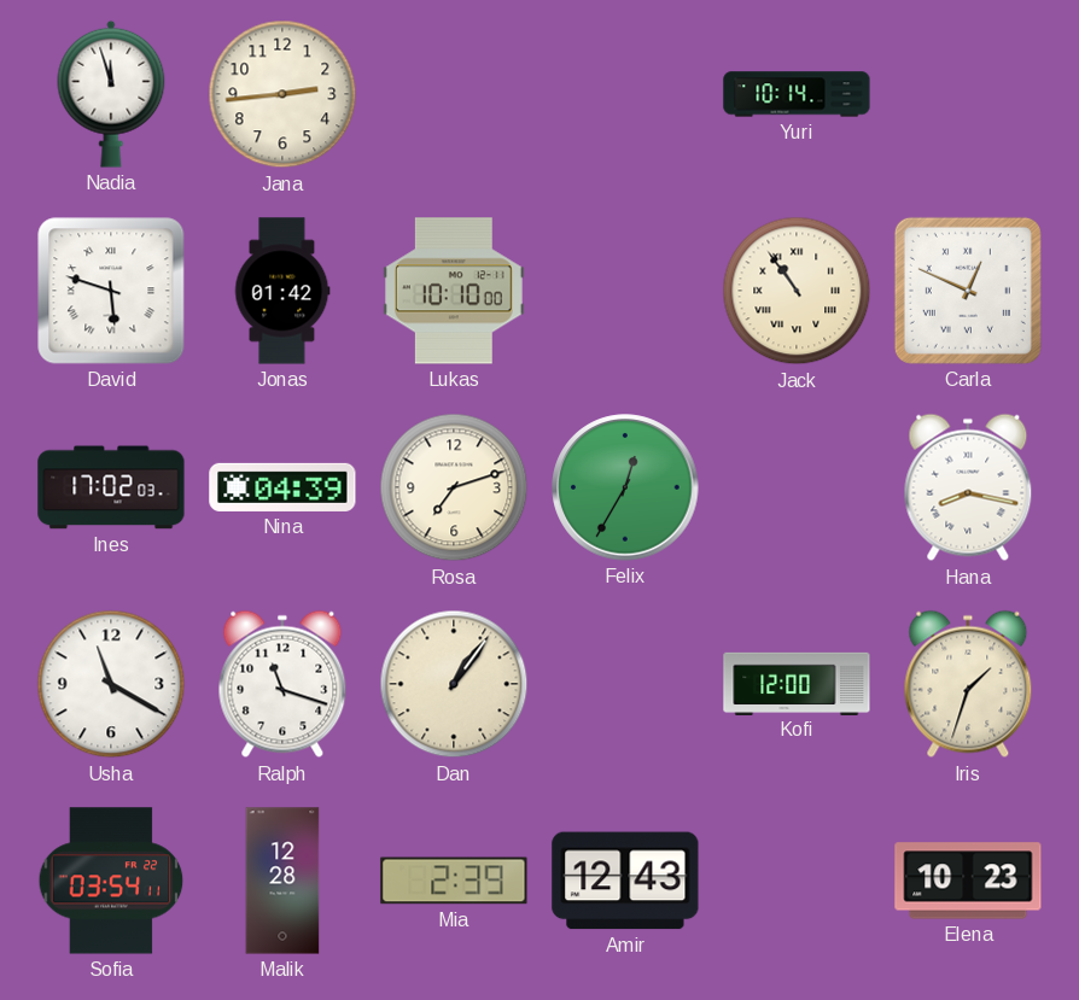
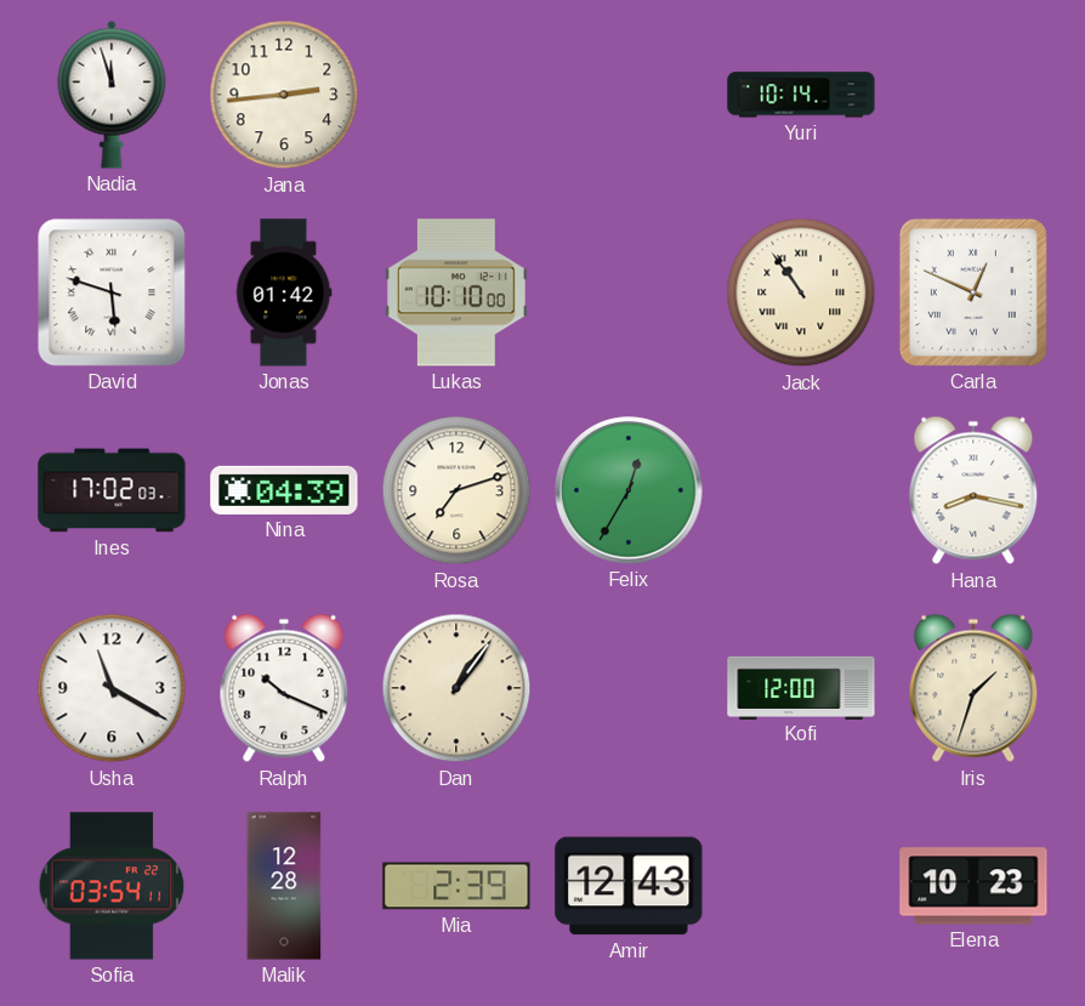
Ralph: 11:18 -> 10:19
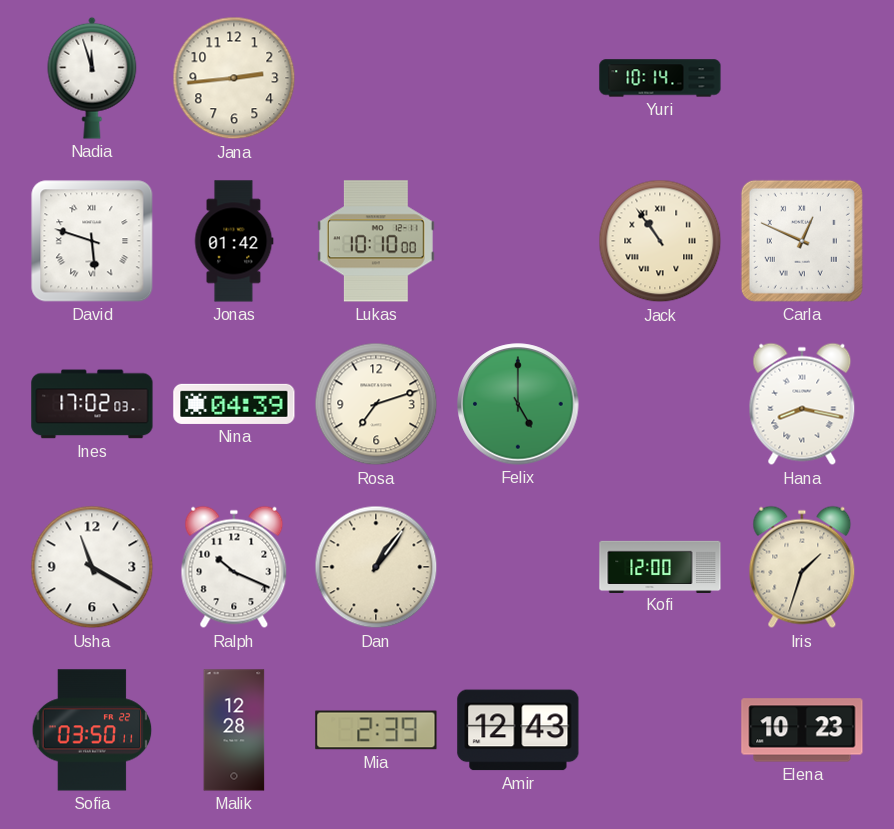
Felix: 12:35 -> 5:00
Sofia: 03:54 -> 03:50
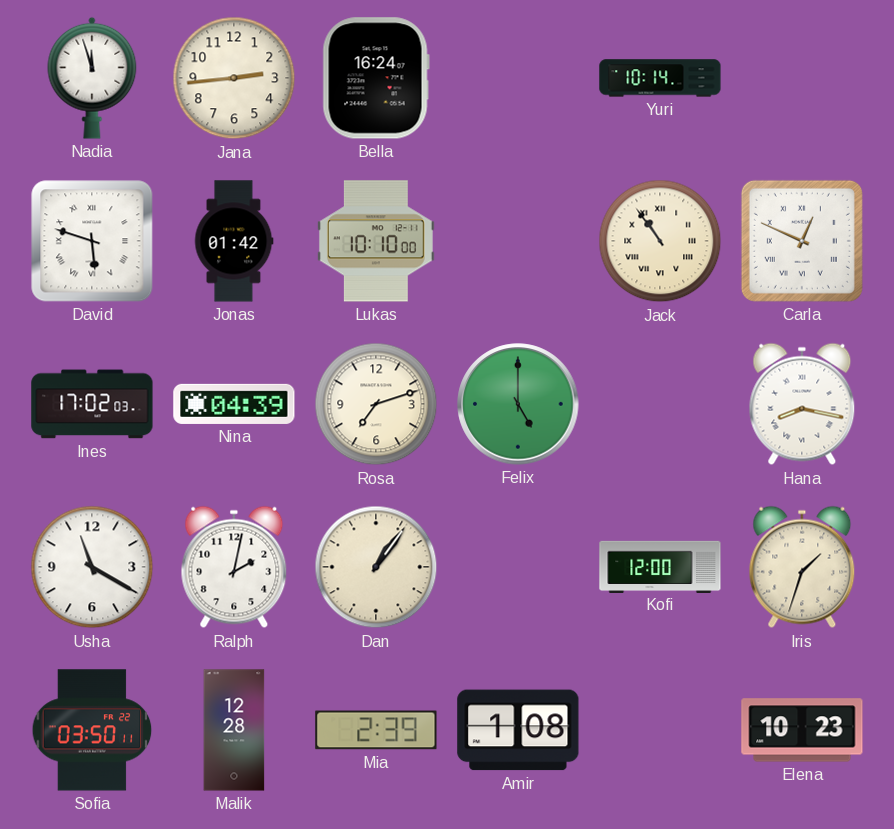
Bella: none -> 16:24
Ralph: 10:19 -> 2:02
Amir: 12:43 -> 1:08
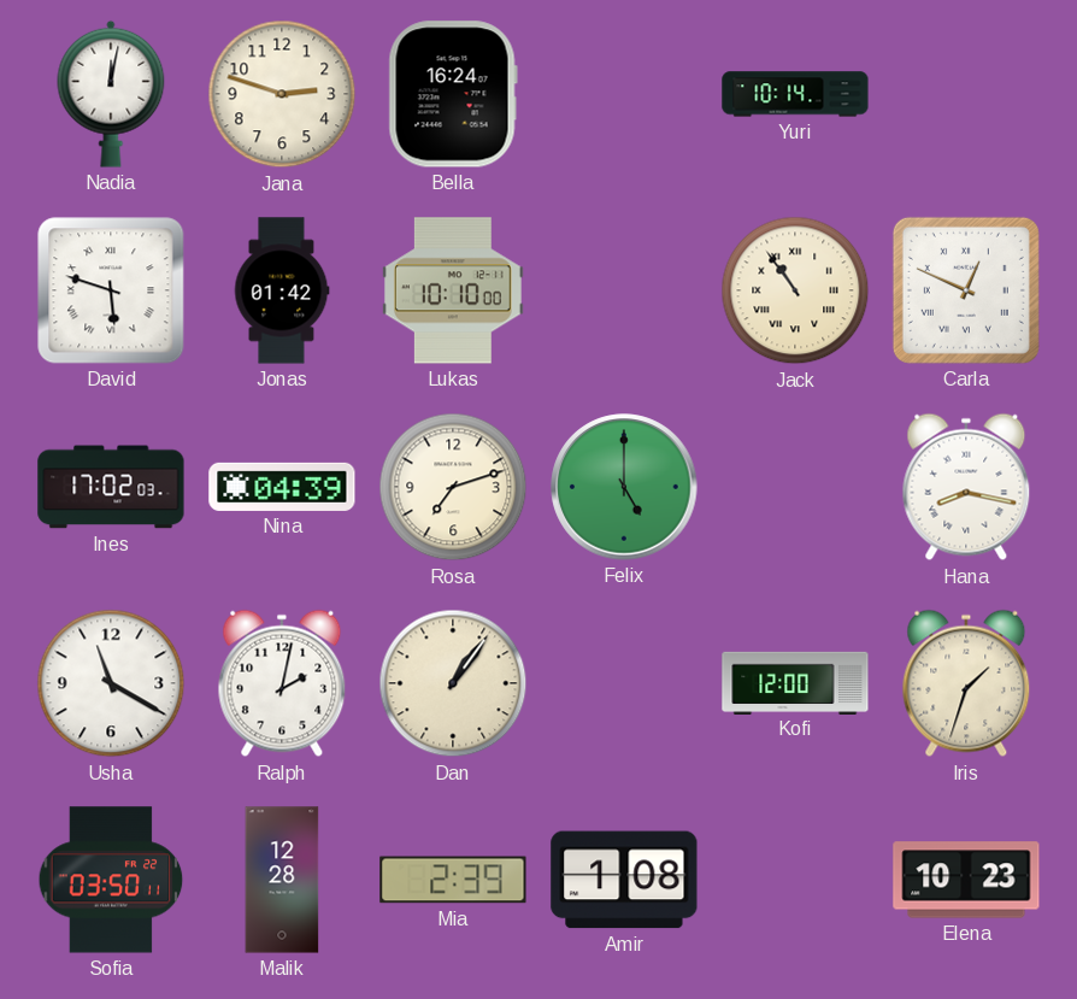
Nadia: 11:57 -> 12:02
Jana: 2:44 -> 2:48
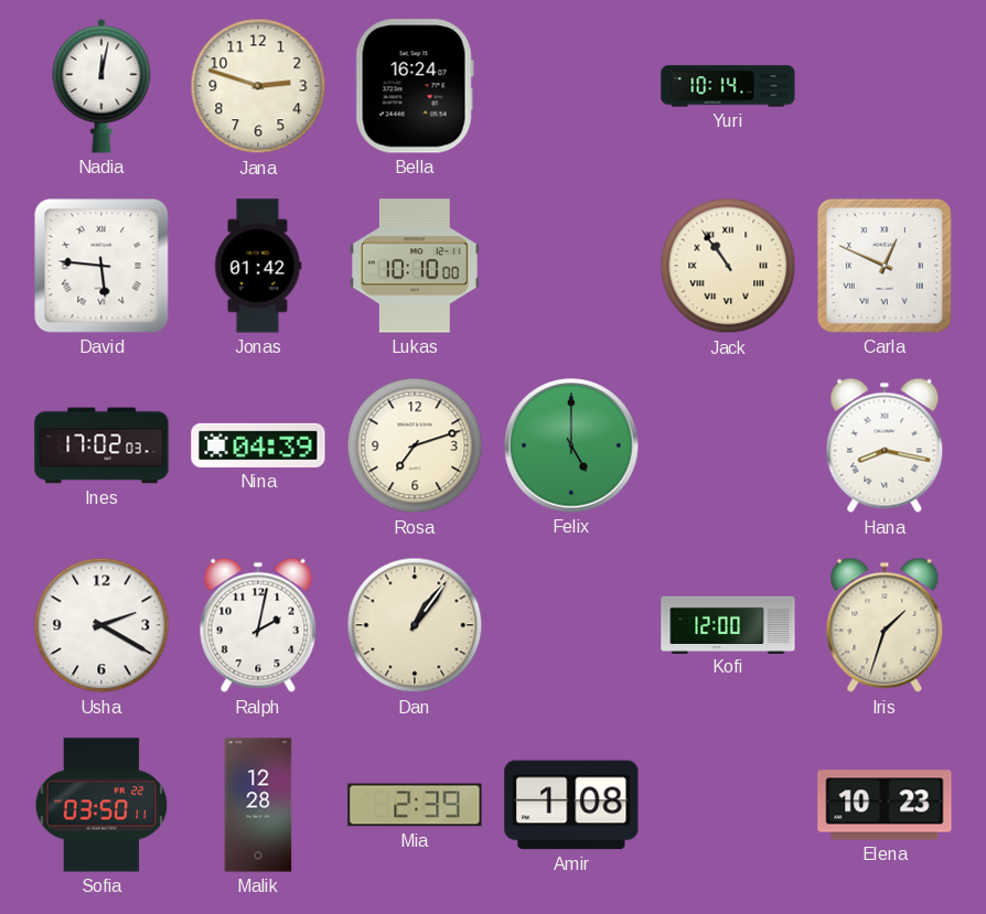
David: 5:48 -> 5:46
Usha: 11:20 -> 2:20
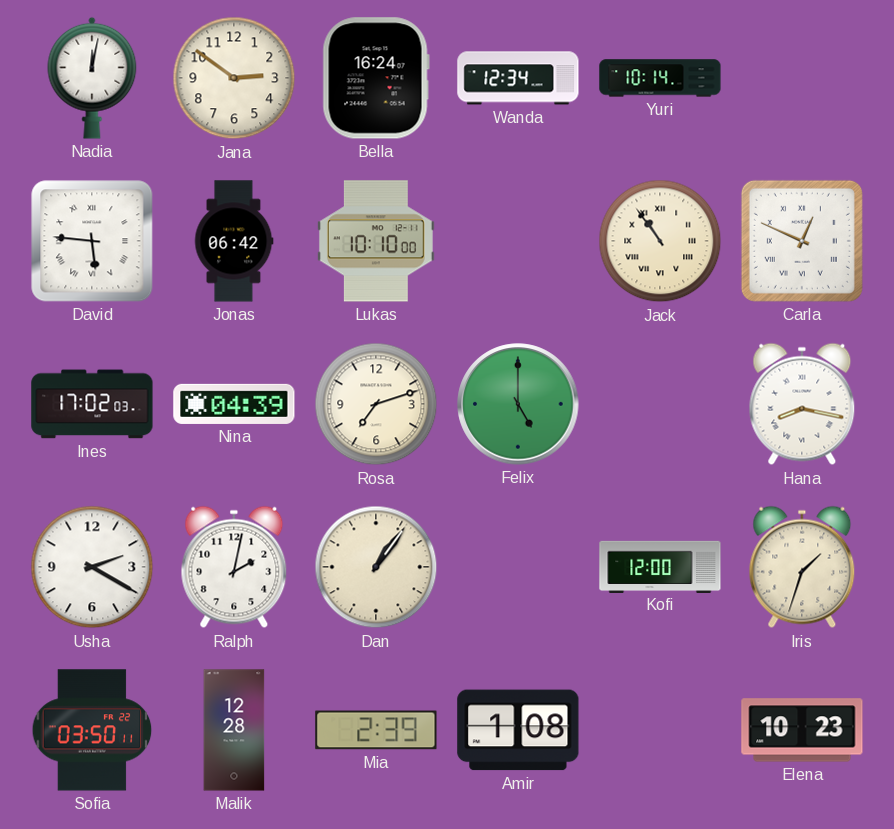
Jana: 2:48 -> 2:51
Wanda: none -> 12:34
Jonas: 01:42 -> 06:42
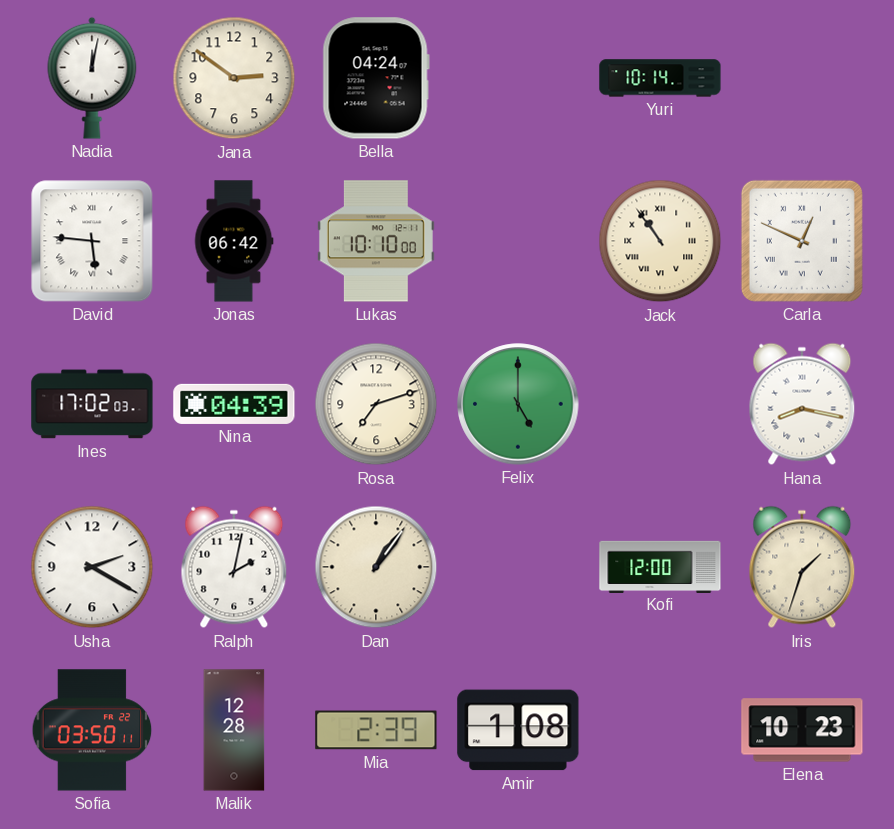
Bella: 16:24 -> 04:24
Wanda: 12:34 -> none
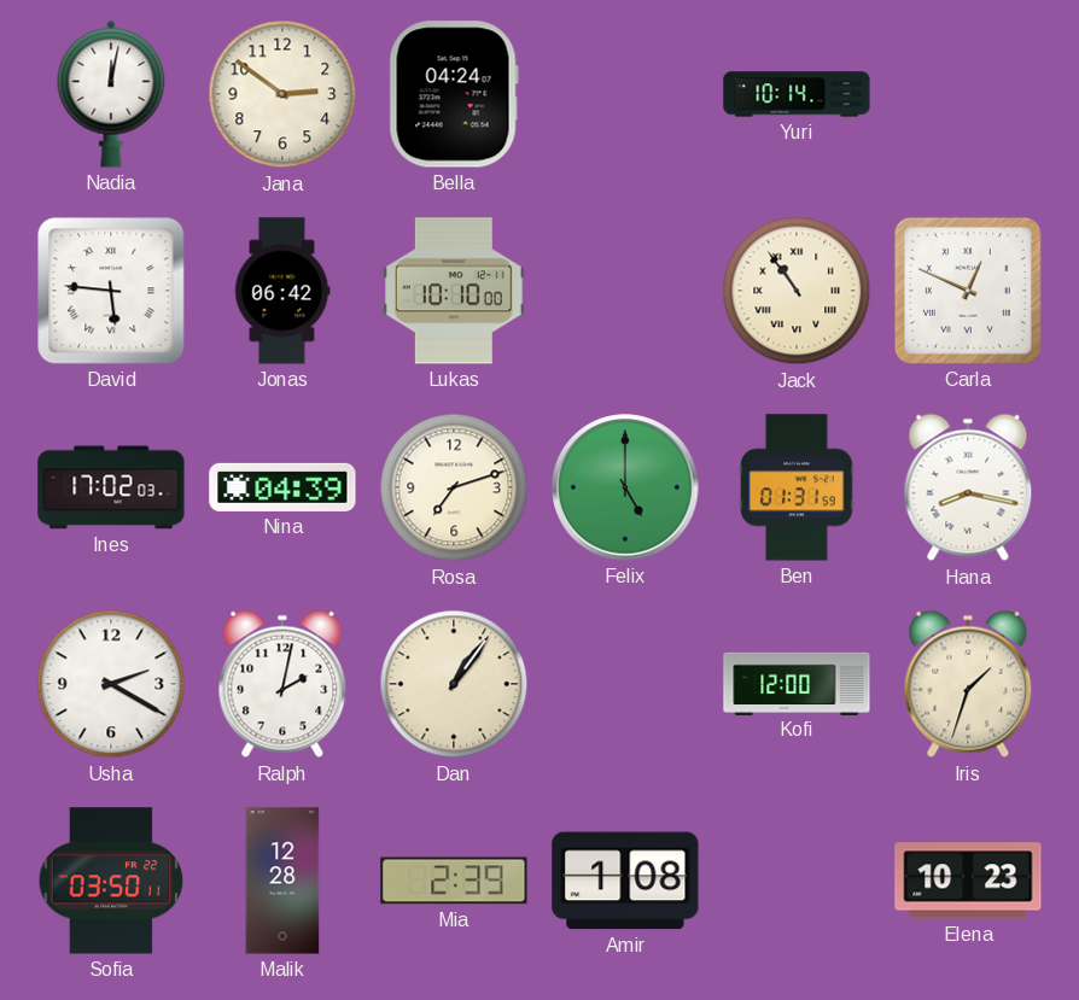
Ben: none -> 01:31
